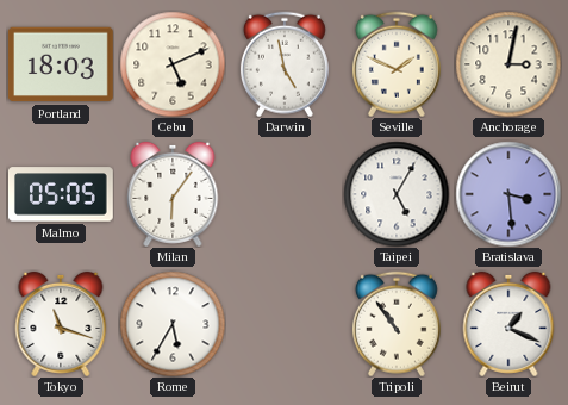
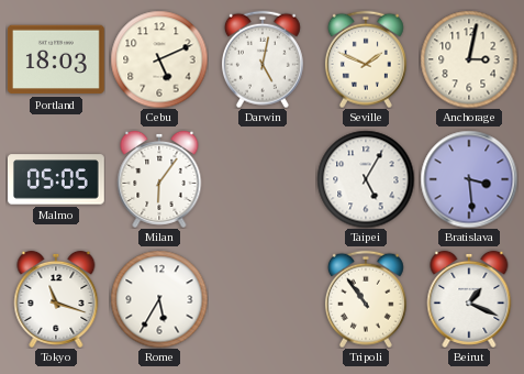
Darwin: 4:58 -> 5:02
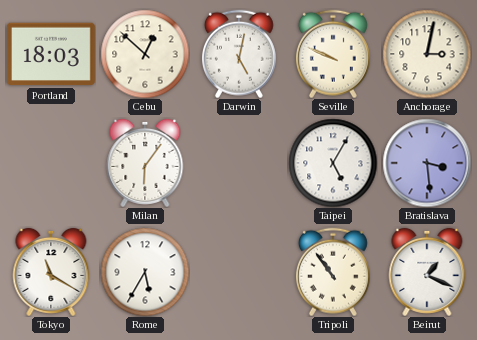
Cebu: 5:11 -> 12:52
Seville: 1:49 -> 9:49
Malmo: 05:05 -> none
Tokyo: 11:18 -> 11:20
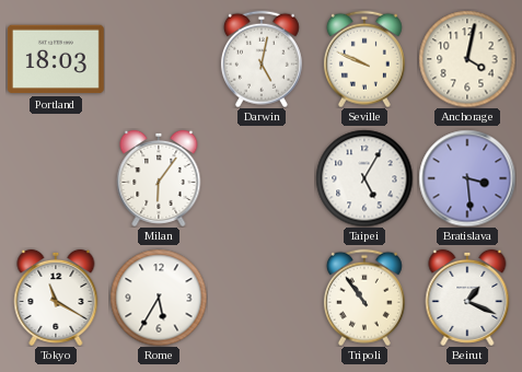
Cebu: 12:52 -> none
Anchorage: 3:02 -> 4:02
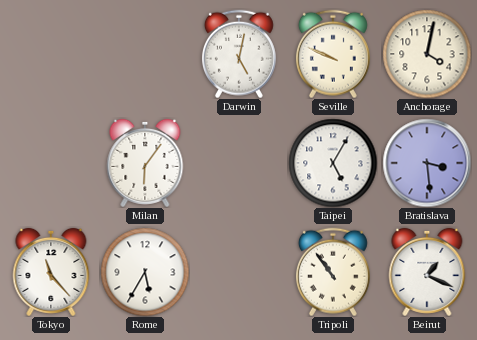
Portland: 18:03 -> none
Tokyo: 11:20 -> 11:23
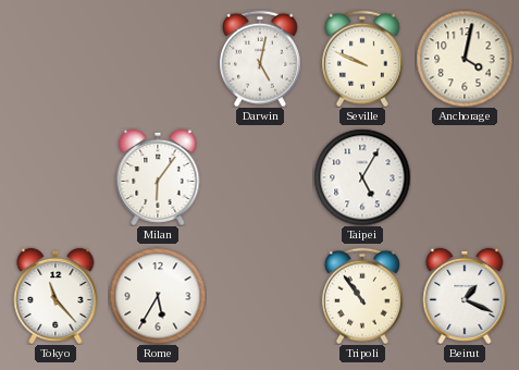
Bratislava: 3:29 -> none
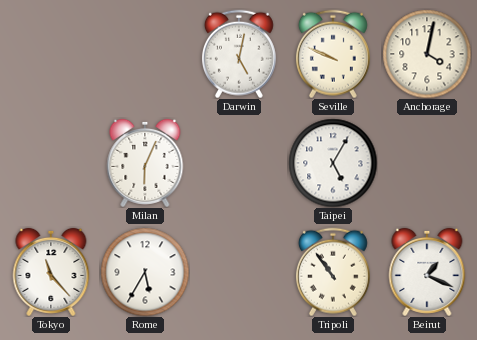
Milan: 6:06 -> 6:04
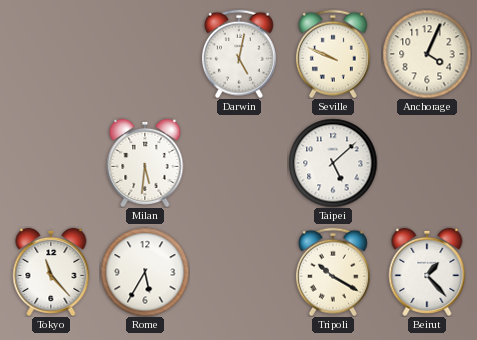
Anchorage: 4:02 -> 4:04
Milan: 6:04 -> 5:31
Taipei: 5:05 -> 5:08
Tripoli: 10:54 -> 10:20
Beirut: 1:19 -> 1:23
